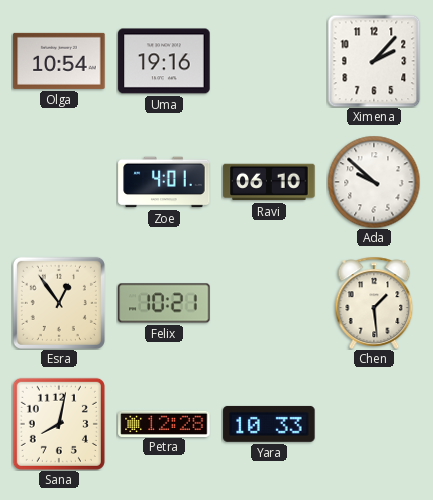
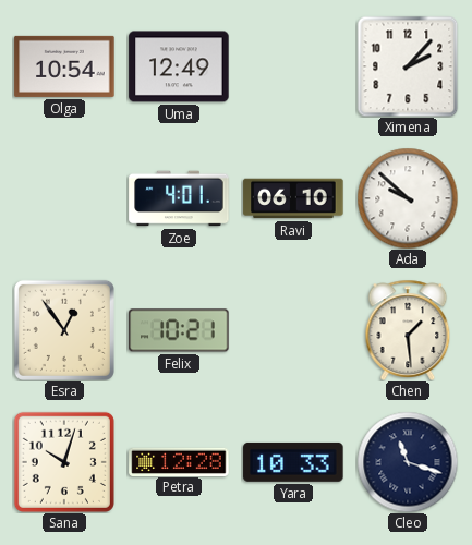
Uma: 19:16 -> 12:49
Sana: 8:02 -> 10:03
Cleo: none -> 11:18
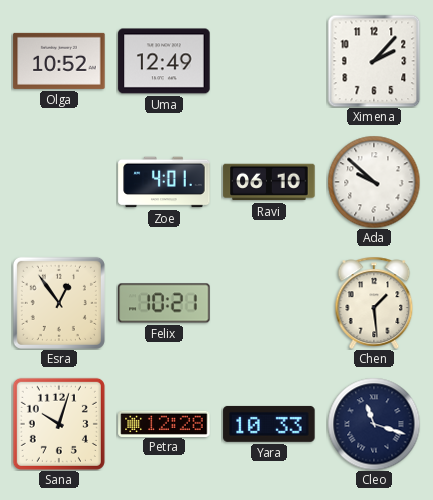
Olga: 10:54 -> 10:52
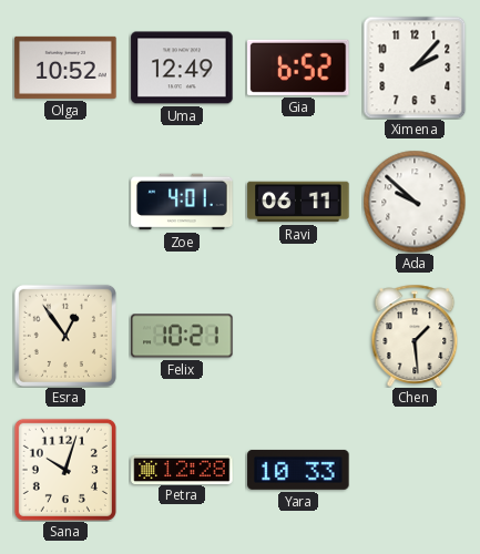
Gia: none -> 6:52
Ravi: 06:10 -> 06:11
Cleo: 11:18 -> none
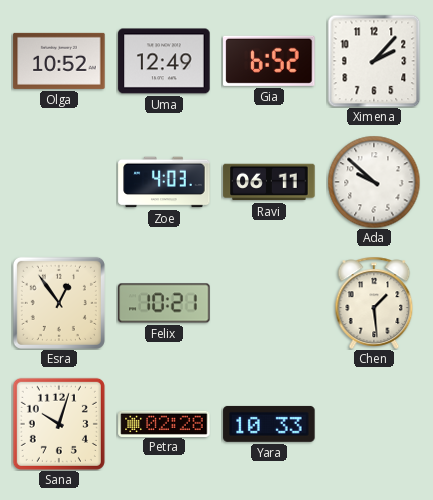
Zoe: 4:01 -> 4:03
Petra: 12:28 -> 02:28
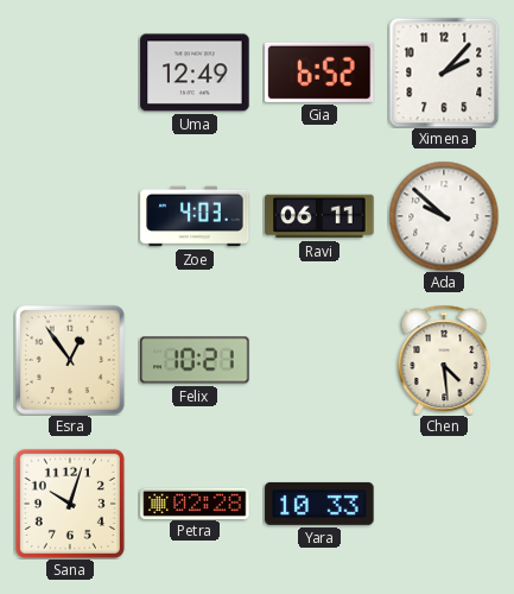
Olga: 10:52 -> none
Chen: 1:29 -> 4:29
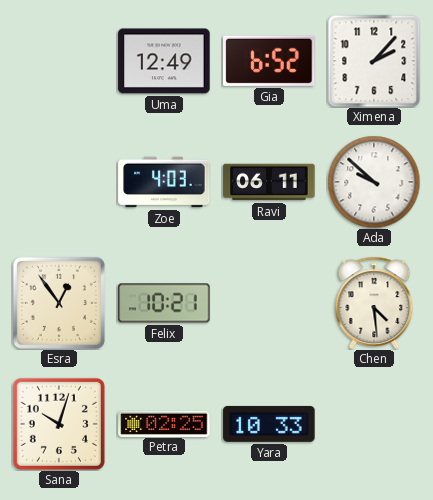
Petra: 02:28 -> 02:25
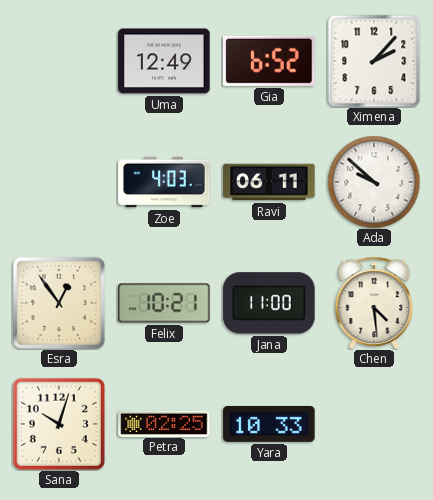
Jana: none -> 11:00
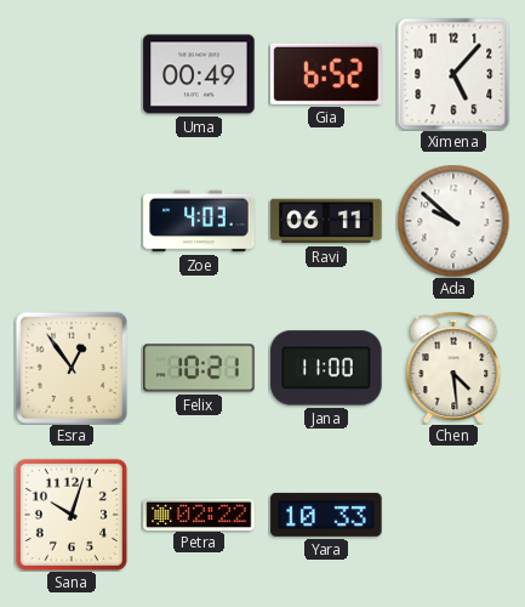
Uma: 12:49 -> 00:49
Ximena: 2:07 -> 5:07
Petra: 02:25 -> 02:22
